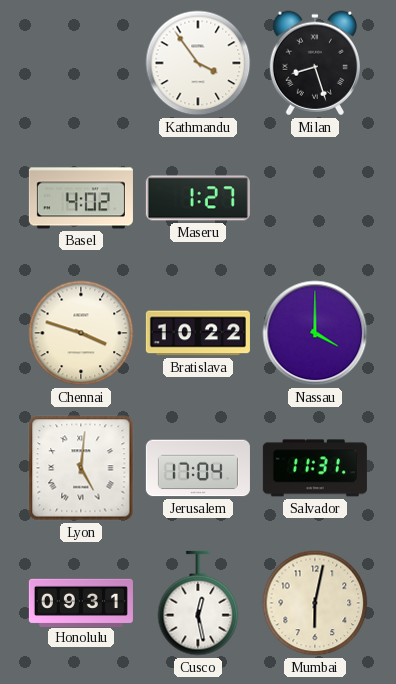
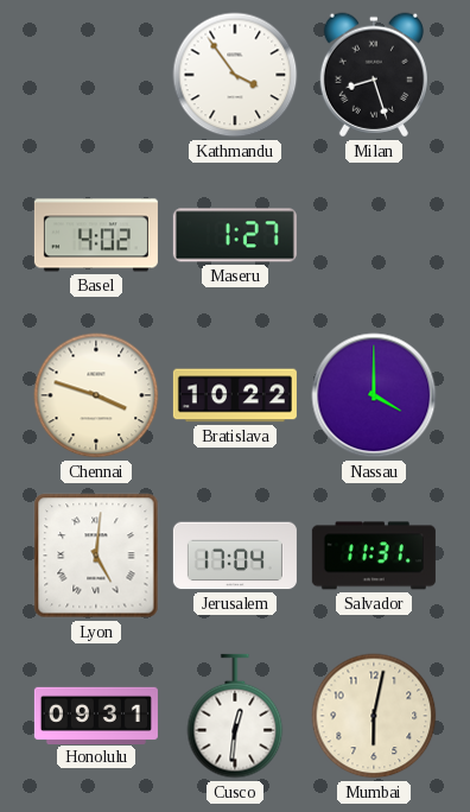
Cusco: 12:28 -> 12:31
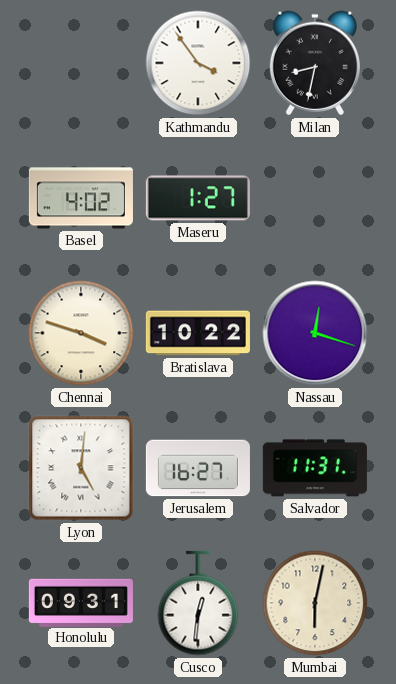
Milan: 8:27 -> 8:32
Nassau: 4:00 -> 12:18
Jerusalem: 17:04 -> 16:27
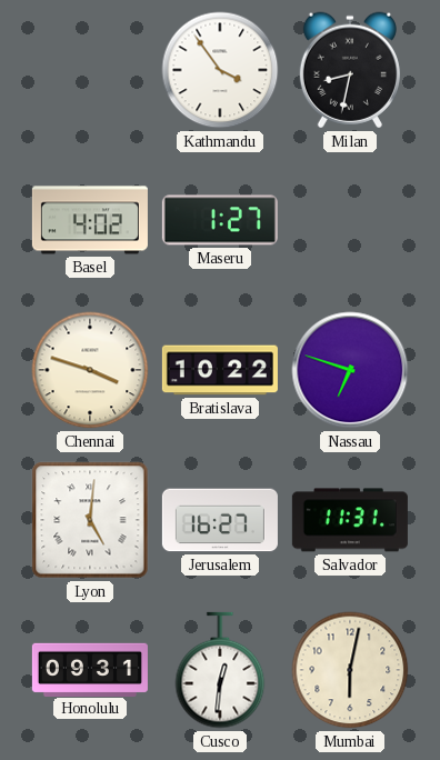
Nassau: 12:18 -> 6:48
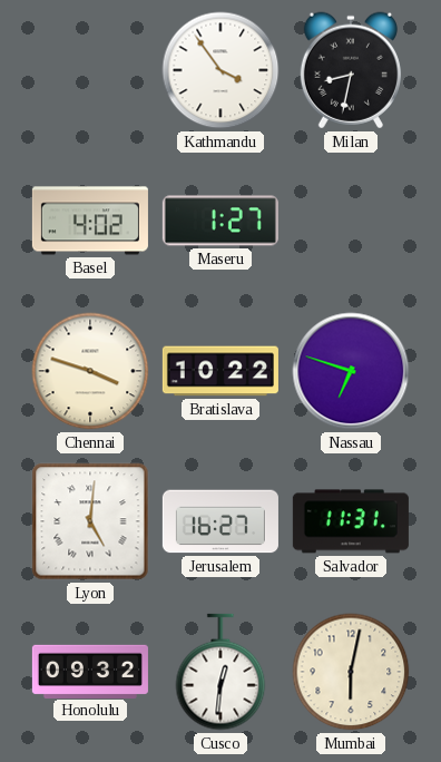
Honolulu: 09:31 -> 09:32
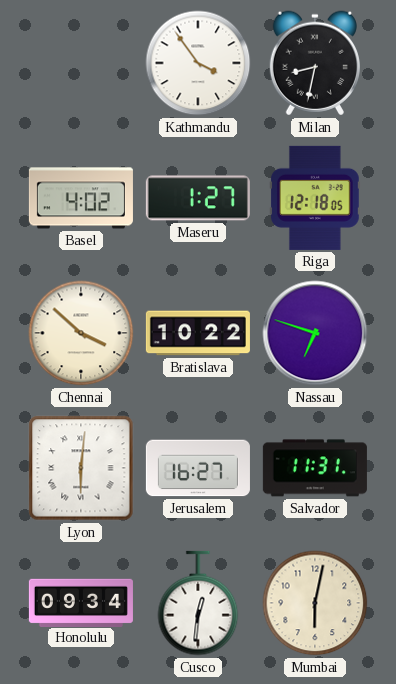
Riga: none -> 12:18
Chennai: 3:48 -> 3:52
Lyon: 5:01 -> 6:01
Honolulu: 09:32 -> 09:34
